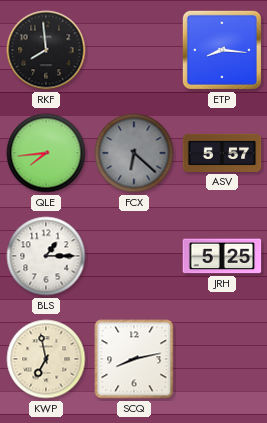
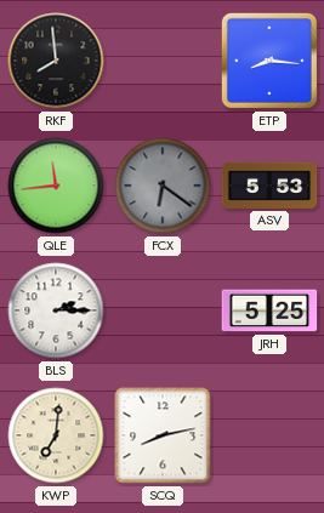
QLE: 7:44 -> 11:44
FCX: 6:22 -> 6:21
ASV: 5:57 -> 5:53
BLS: 1:15 -> 2:15
KWP: 6:58 -> 7:01
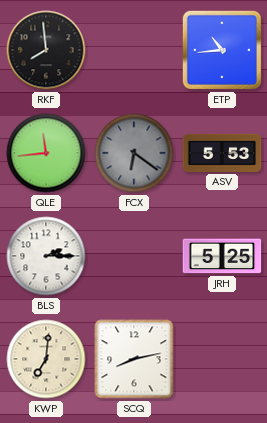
ETP: 8:16 -> 10:44
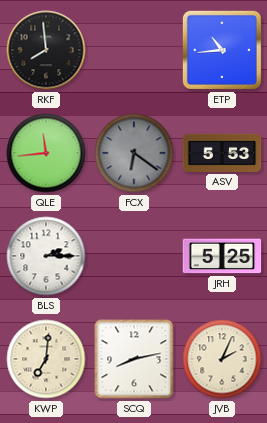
JVB: none -> 2:04
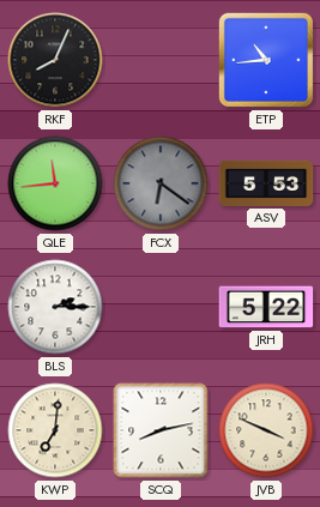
RKF: 7:59 -> 8:04
JRH: 5:25 -> 5:22
JVB: 2:04 -> 3:49
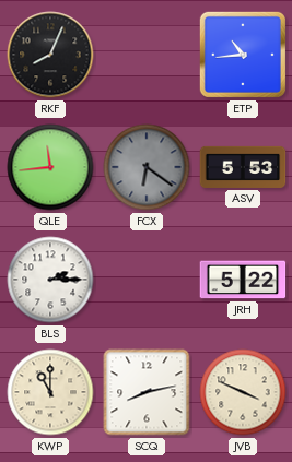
KWP: 7:01 -> 11:00
